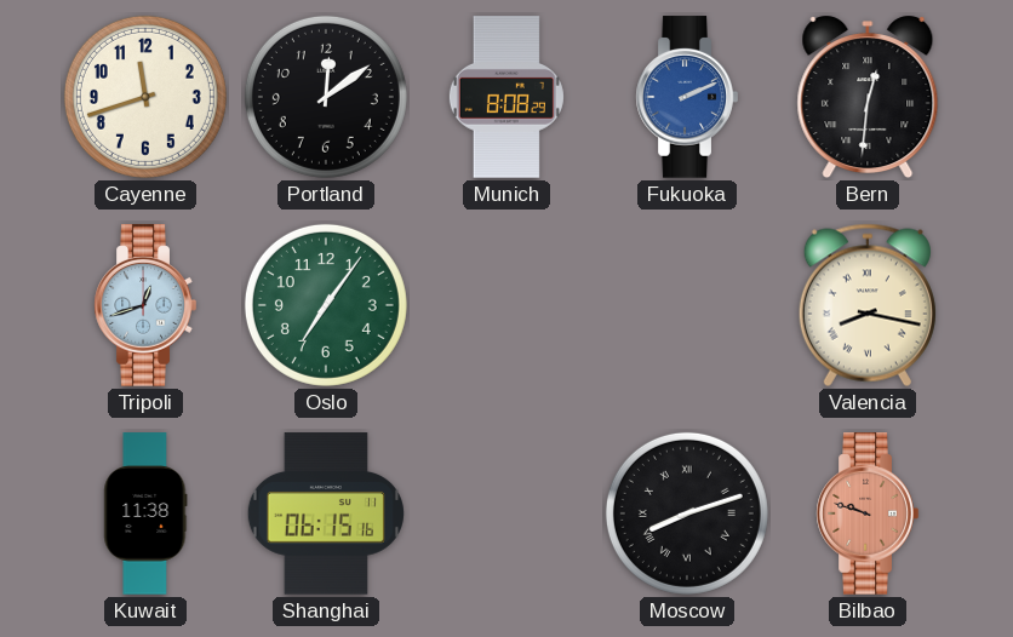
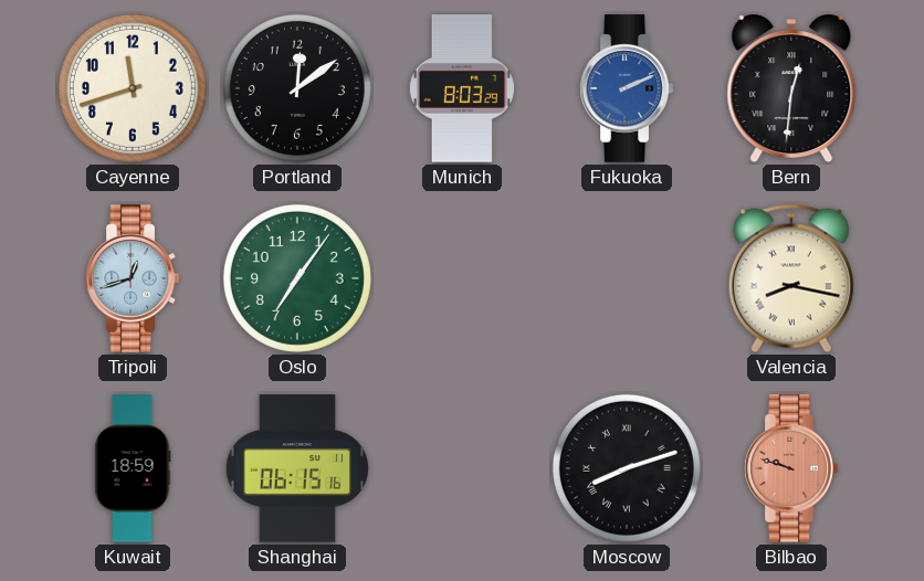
Munich: 8:08 -> 8:03
Kuwait: 11:38 -> 18:59
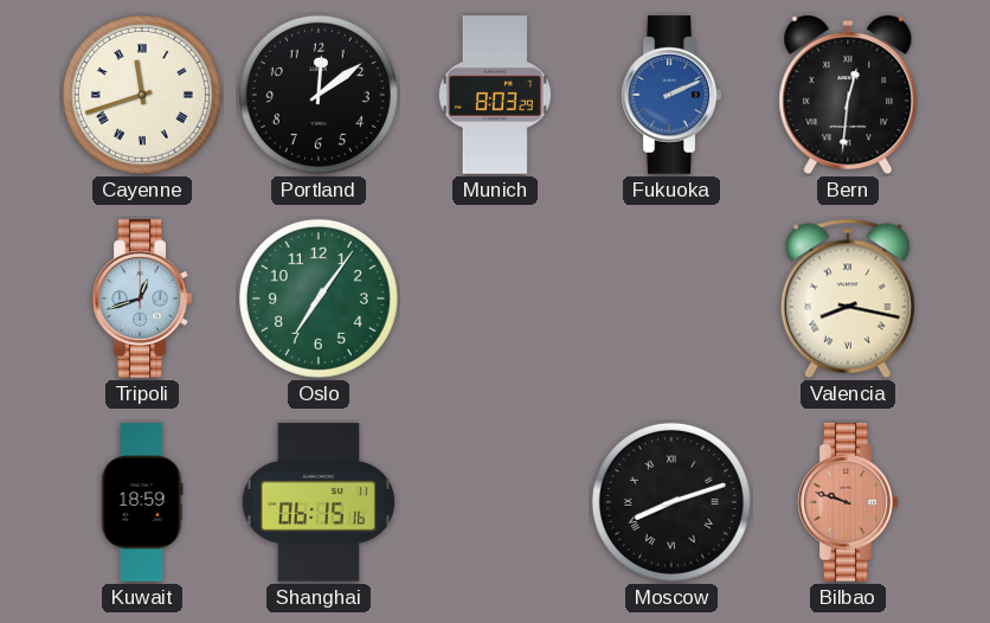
Cayenne numerals: Arabic -> Roman
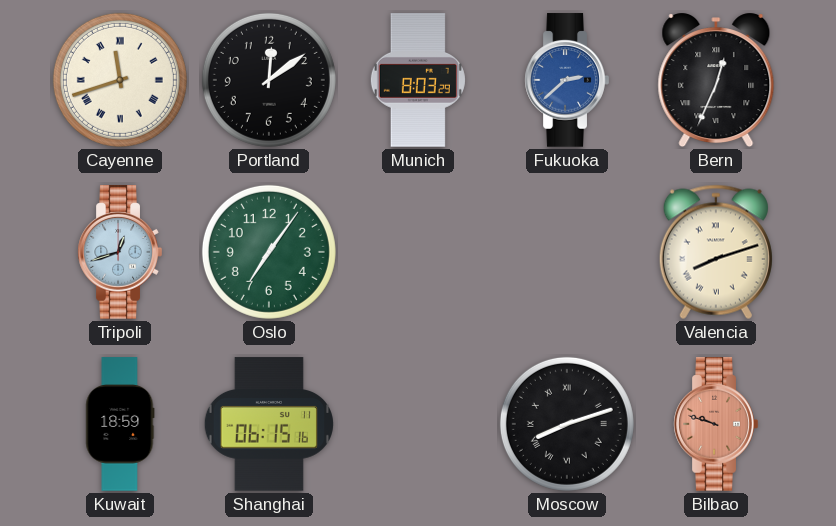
Fukuoka: 2:11 -> 2:38
Bern: 12:31 -> 12:34
Valencia: 8:17 -> 8:12
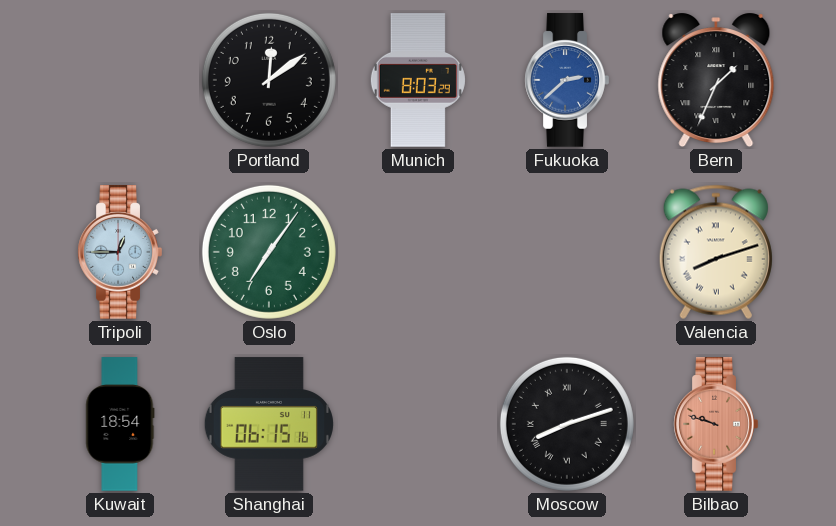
Cayenne: 11:42 -> none
Bern: 12:34 -> 1:34
Tripoli: 12:42 -> 12:45
Kuwait: 18:59 -> 18:54
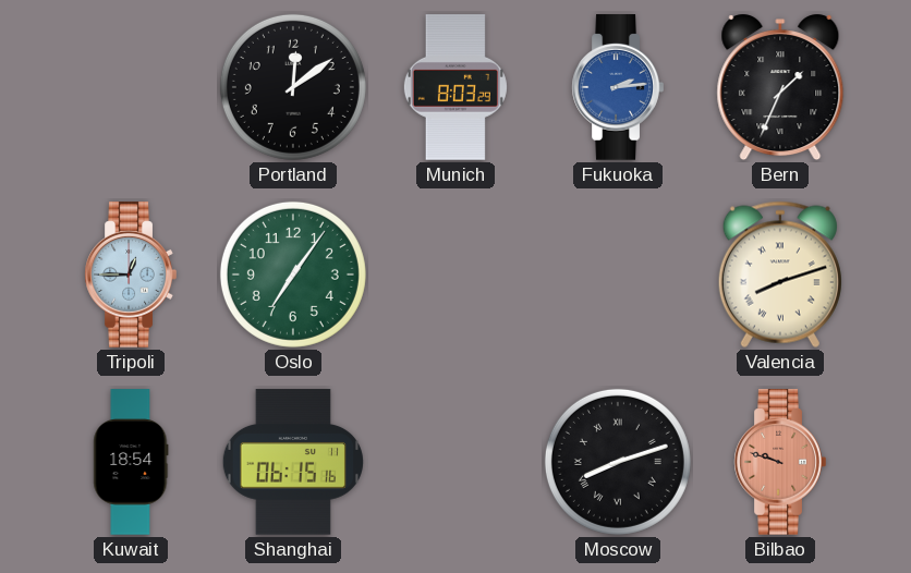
Fukuoka: 2:38 -> 2:14
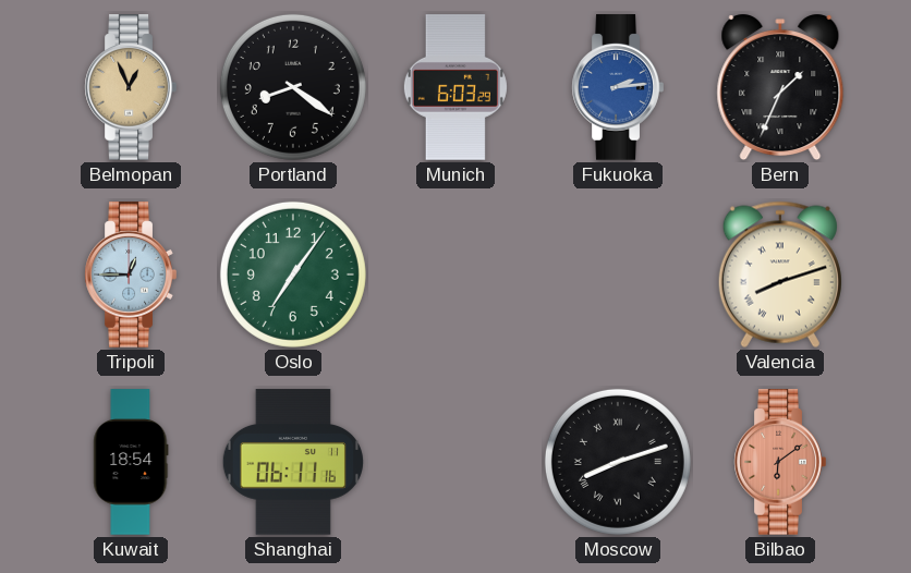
Belmopan: none -> 12:56
Portland: 12:09 -> 8:21
Munich: 8:03 -> 6:03
Shanghai: 06:15 -> 06:11
Bilbao: 9:48 -> 6:09
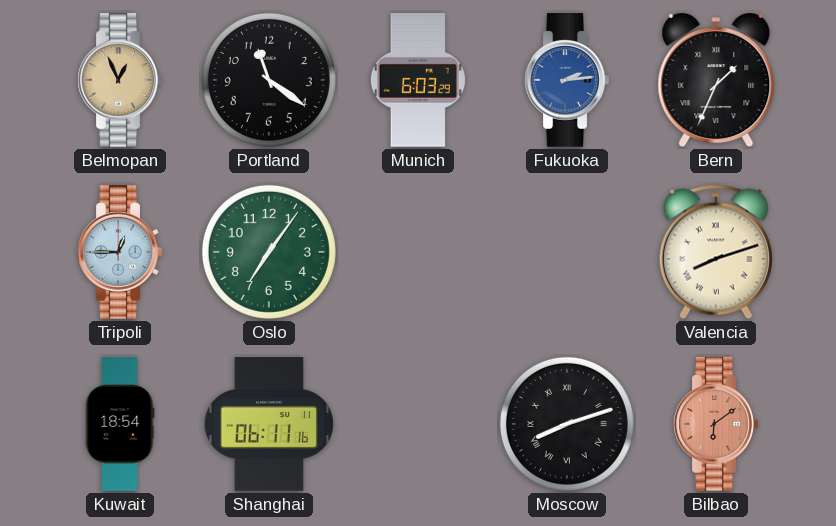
Portland: 8:21 -> 11:21
